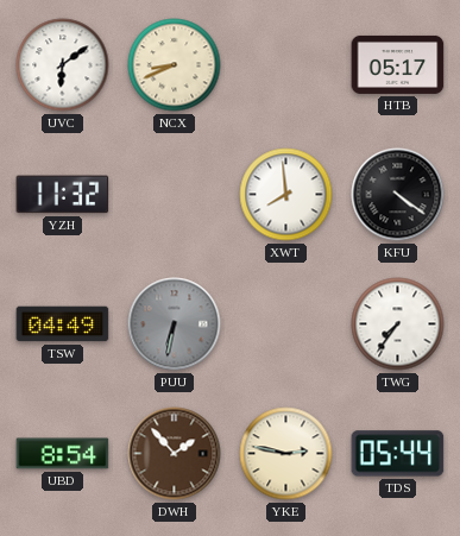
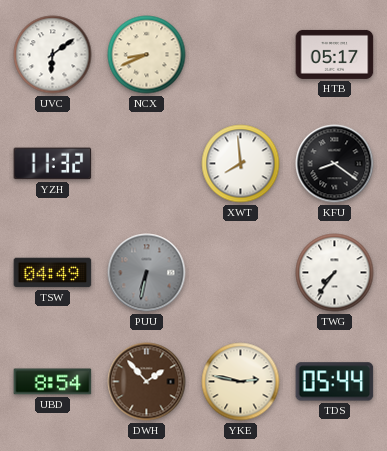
KFU: 4:21 -> 8:21
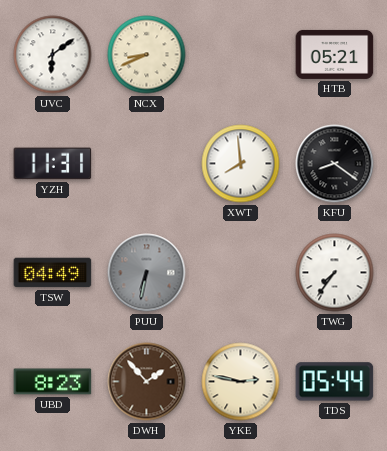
HTB: 05:17 -> 05:21
YZH: 11:32 -> 11:31
UBD: 8:54 -> 8:23
